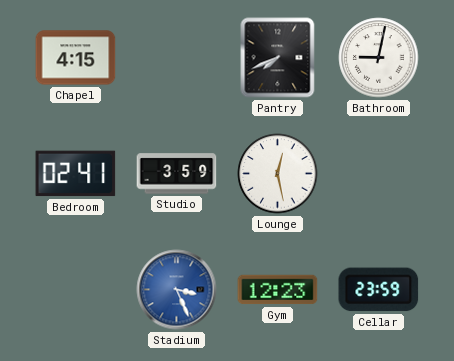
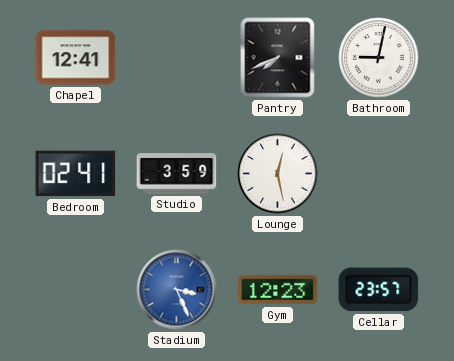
Chapel: 4:15 -> 12:41
Cellar: 23:59 -> 23:57
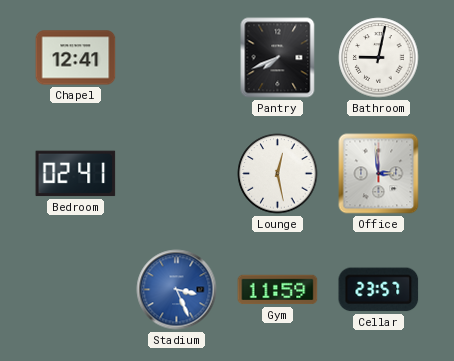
Studio: 3:59 -> none
Office: none -> 2:59
Gym: 12:23 -> 11:59
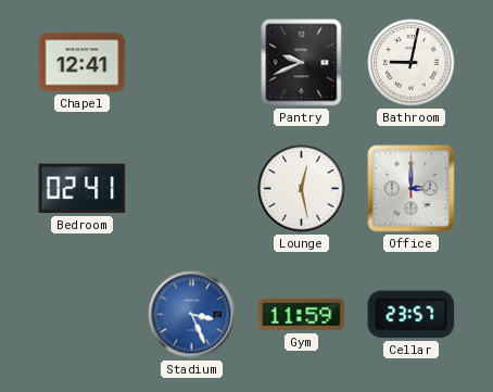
Pantry: 7:41 -> 9:41
Office: 2:59 -> 3:00
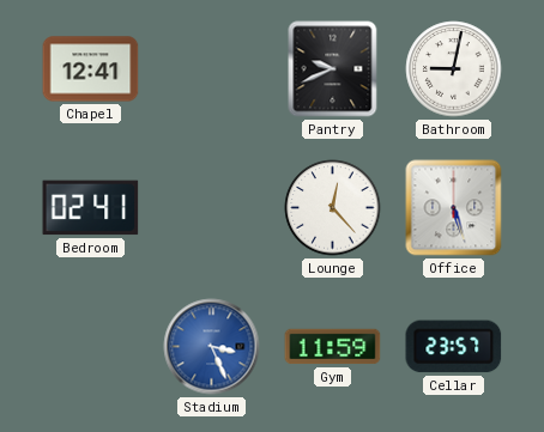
Lounge: 12:28 -> 12:23
Office: 3:00 -> 5:27
